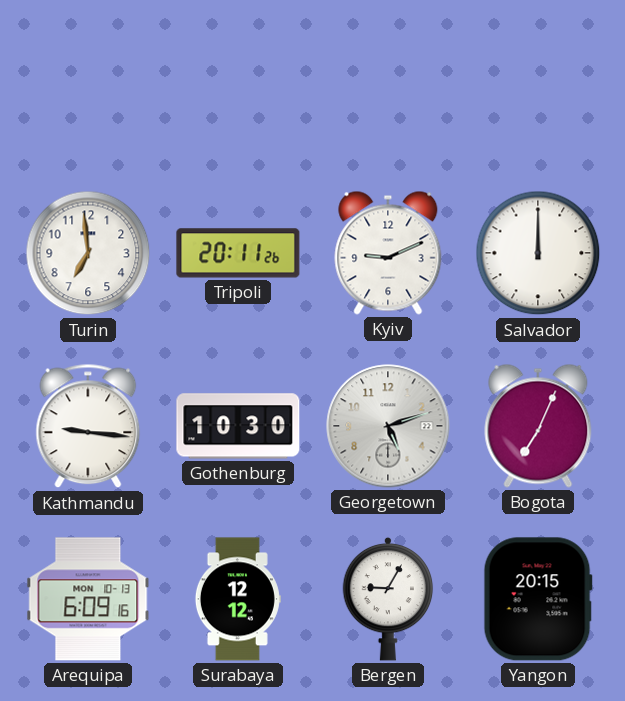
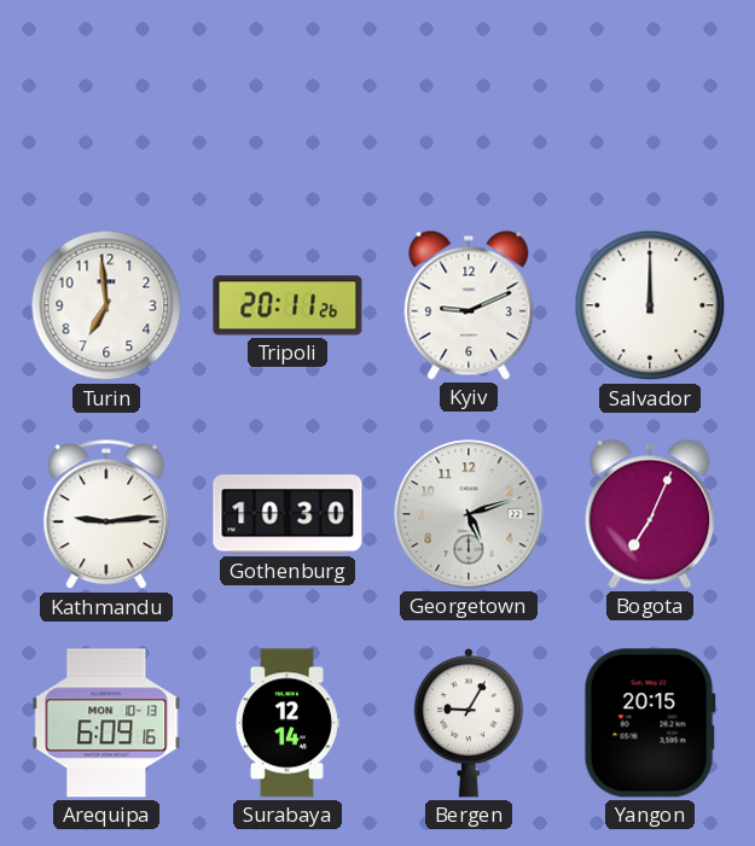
Kathmandu: 9:16 -> 9:14
Surabaya: 12:12 -> 12:14
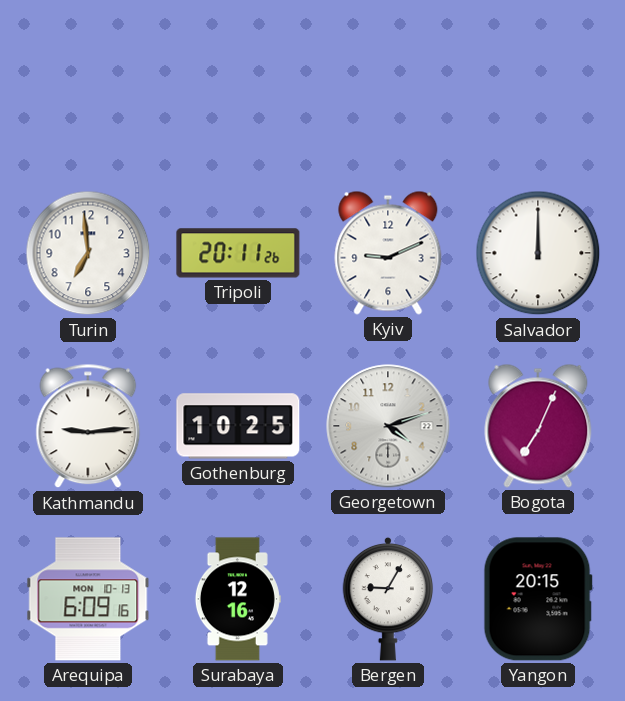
Gothenburg: 10:30 -> 10:25
Georgetown: 5:12 -> 4:12
Surabaya: 12:14 -> 12:16
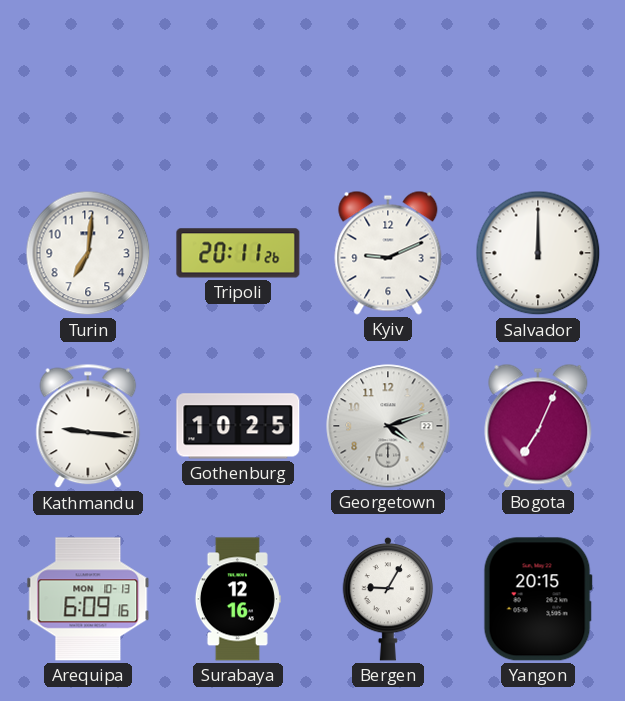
Turin: 6:59 -> 7:01
Kathmandu: 9:14 -> 9:16
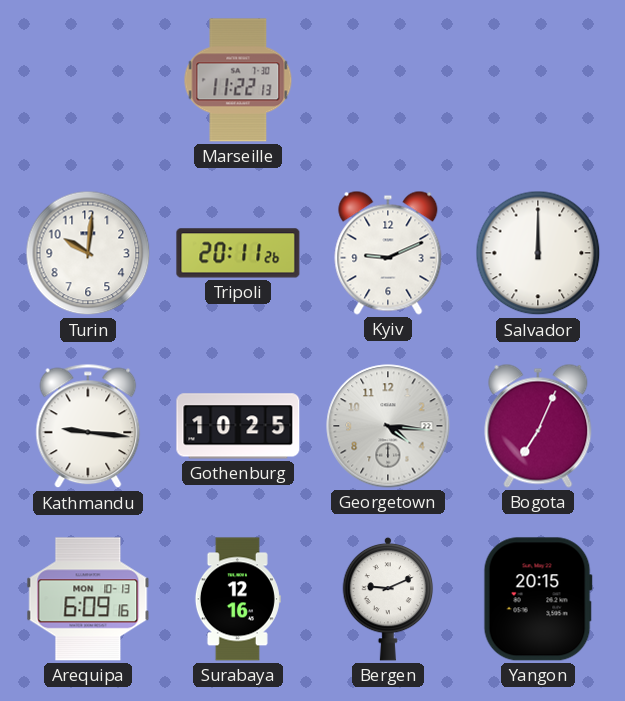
Marseille: none -> 11:22
Turin: 7:01 -> 10:01
Georgetown: 4:12 -> 4:16
Bergen: 9:05 -> 9:11
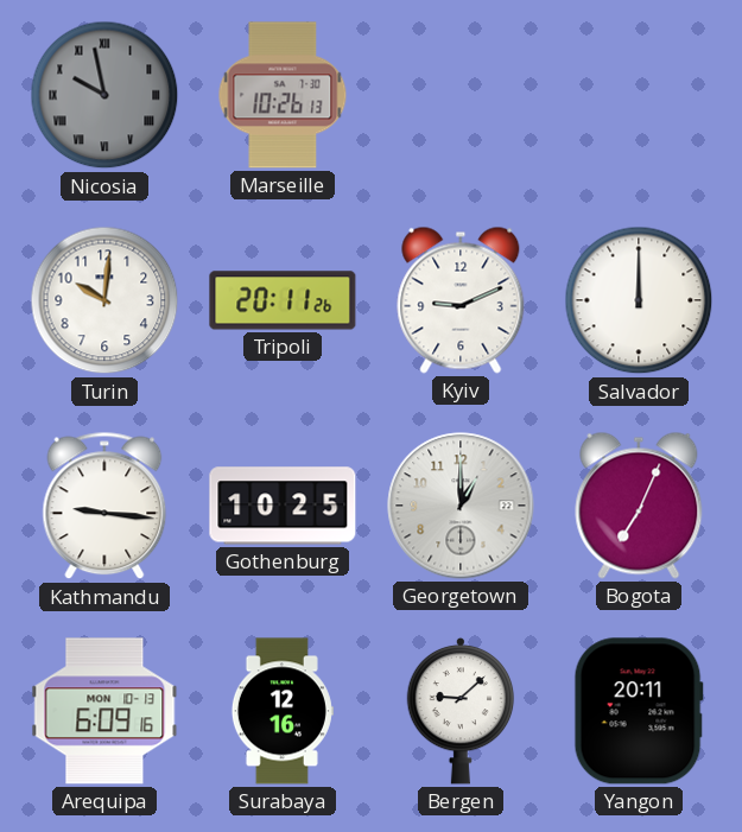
Nicosia: none -> 9:58
Marseille: 11:22 -> 10:26
Georgetown: 4:16 -> 1:00
Bergen: 9:11 -> 9:08
Yangon: 20:15 -> 20:11
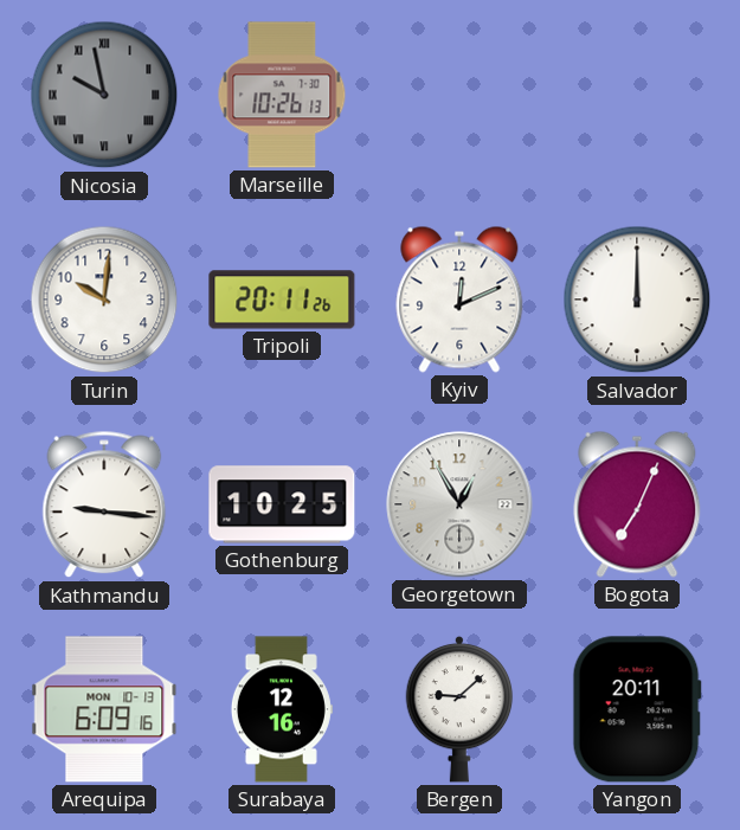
Kyiv: 9:11 -> 12:11
Georgetown: 1:00 -> 12:55
